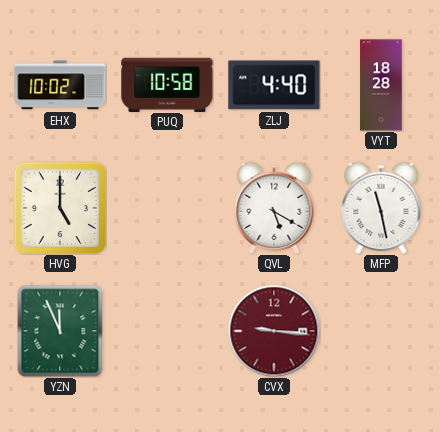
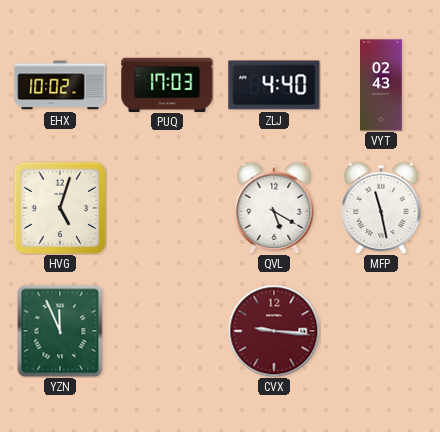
PUQ: 10:58 -> 17:03
VYT: 18:28 -> 02:43
HVG: 5:00 -> 5:03
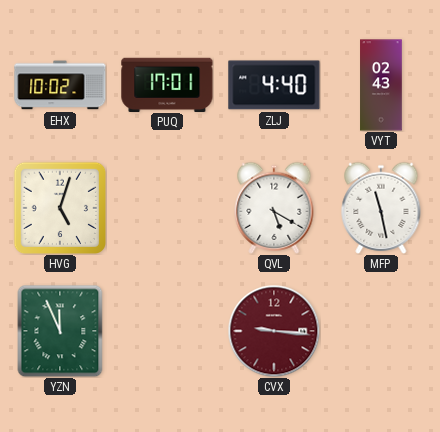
PUQ: 17:03 -> 17:01
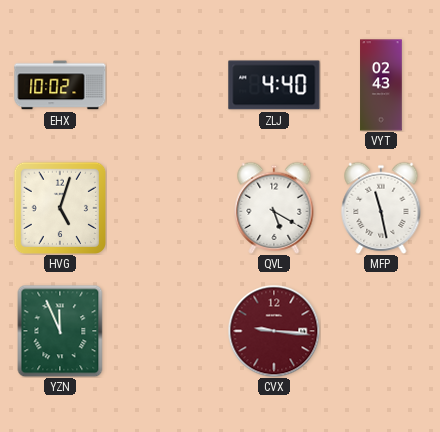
PUQ: 17:01 -> none
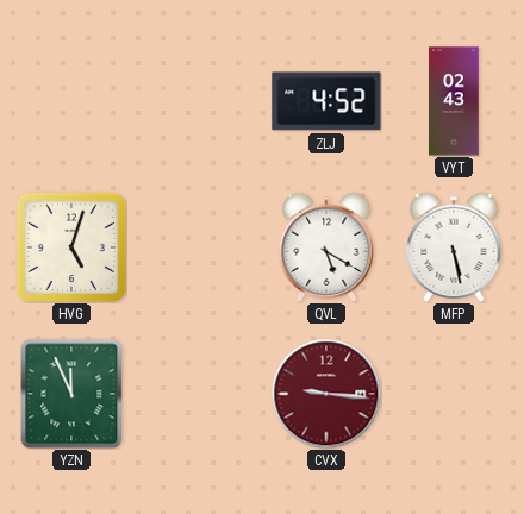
EHX: 10:02 -> none
ZLJ: 4:40 -> 4:52
MFP: 11:28 -> 5:28
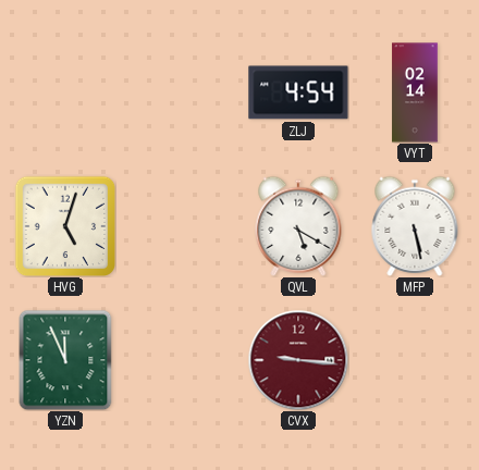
ZLJ: 4:52 -> 4:54
VYT: 02:43 -> 02:14
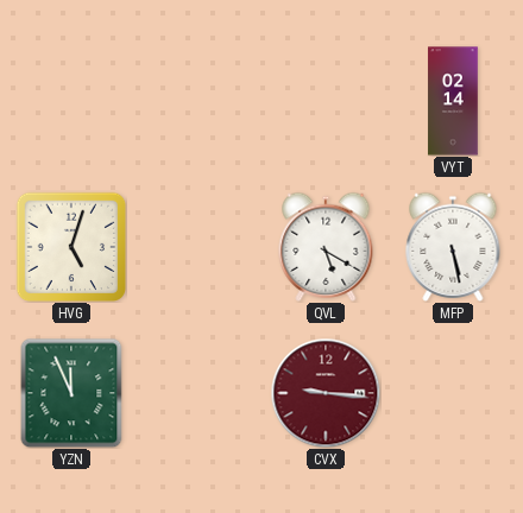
ZLJ: 4:54 -> none
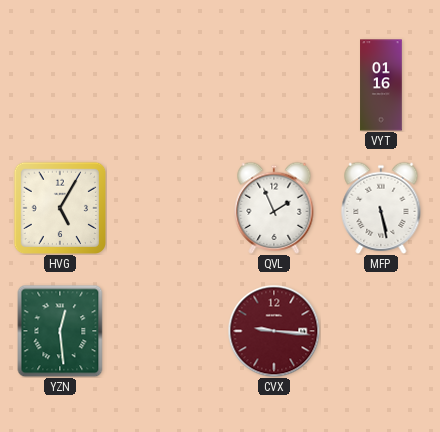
VYT: 02:14 -> 01:16
HVG: 5:03 -> 5:05
QVL: 5:20 -> 1:56
YZN: 11:56 -> 12:29
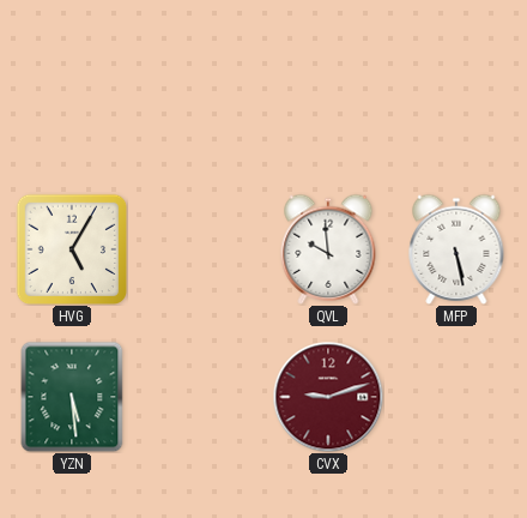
VYT: 01:16 -> none
QVL: 1:56 -> 9:59
YZN: 12:29 -> 5:29
CVX: 9:16 -> 9:12
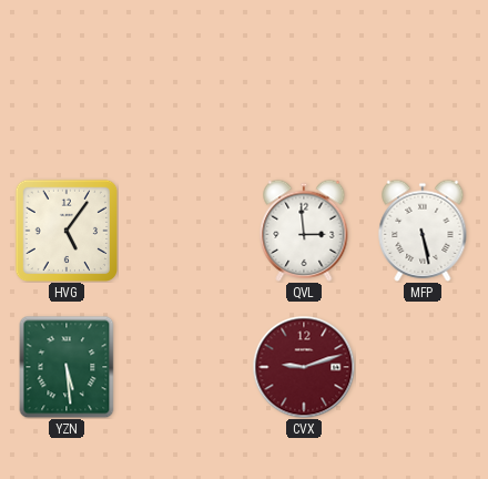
HVG: 5:05 -> 5:06
QVL: 9:59 -> 2:59
